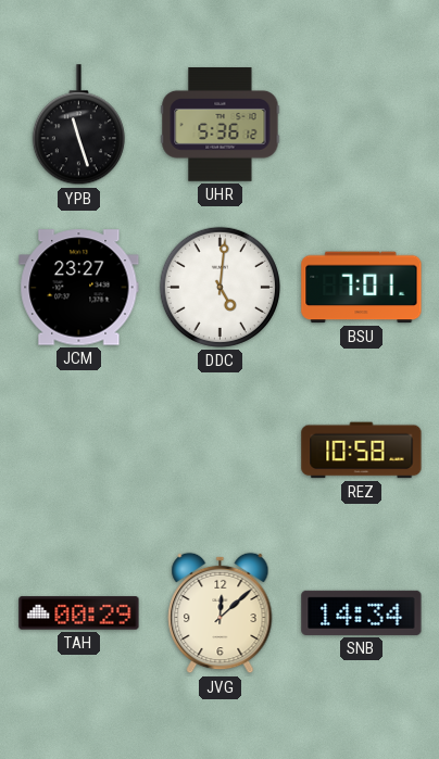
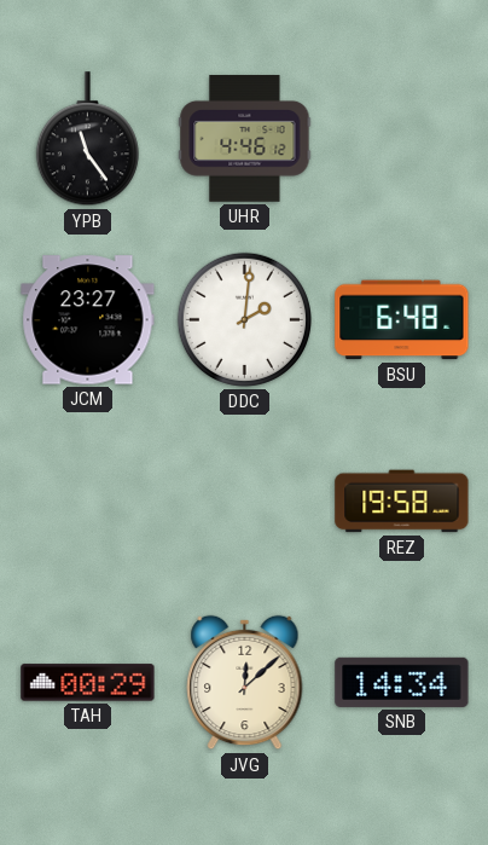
YPB: 11:27 -> 11:24
UHR: 5:36 -> 4:46
DDC: 5:01 -> 2:01
BSU: 7:01 -> 6:48
REZ: 10:58 -> 19:58
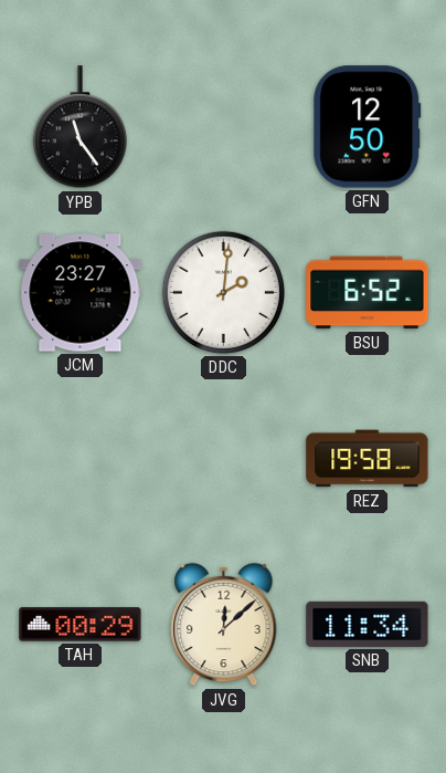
UHR: 4:46 -> none
GFN: none -> 12:50
BSU: 6:48 -> 6:52
SNB: 14:34 -> 11:34
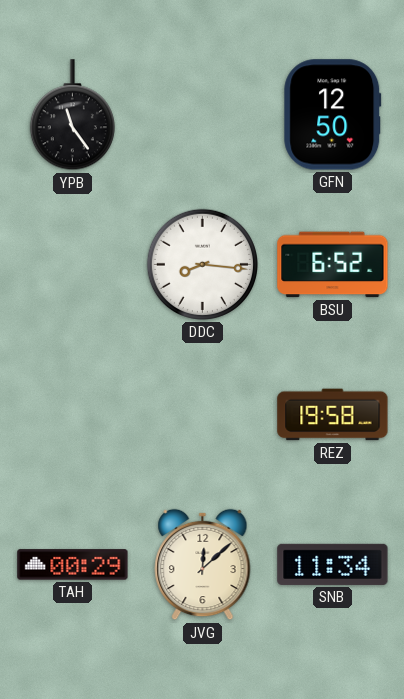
JCM: 23:27 -> none
DDC: 2:01 -> 8:16
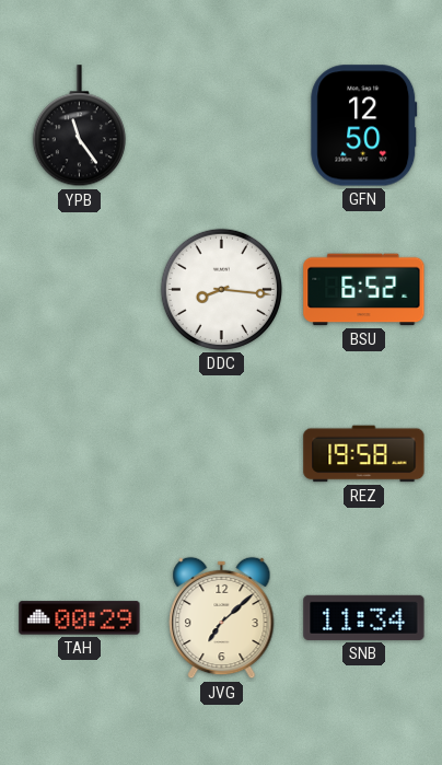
JVG: 12:08 -> 7:08
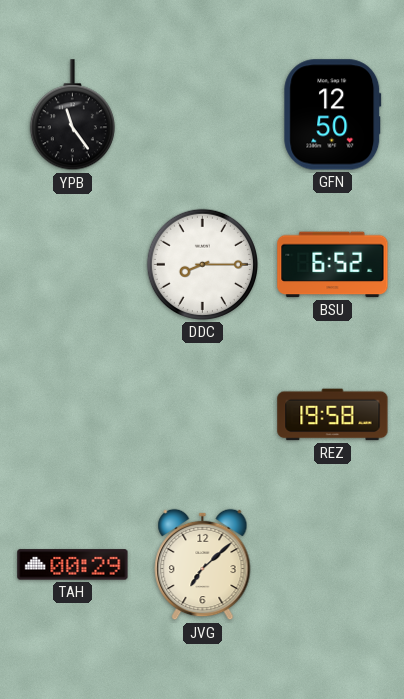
DDC: 8:16 -> 8:15
SNB: 11:34 -> none
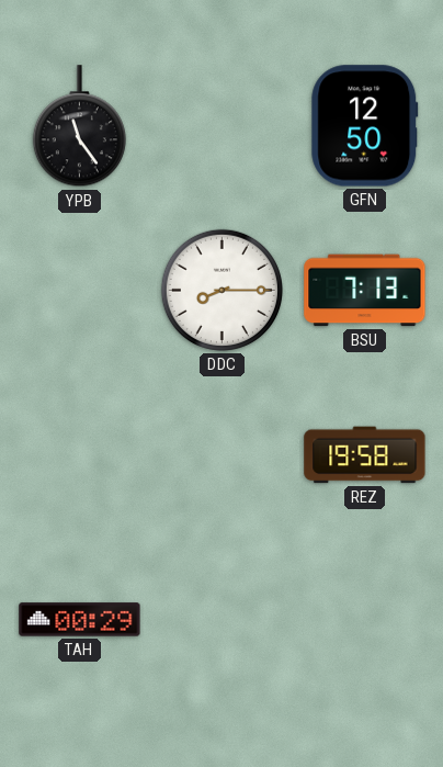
BSU: 6:52 -> 7:13
JVG: 7:08 -> none
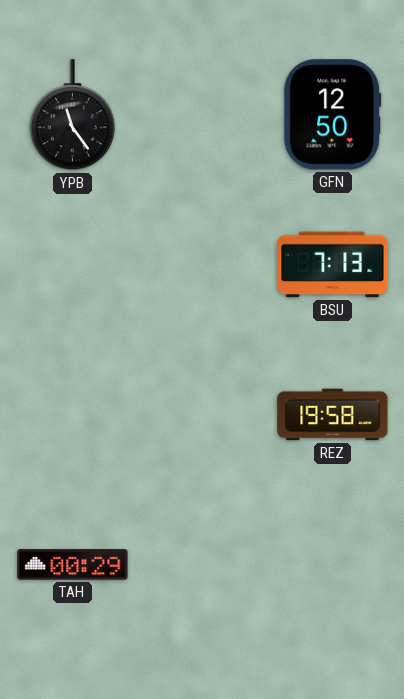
DDC: 8:15 -> none
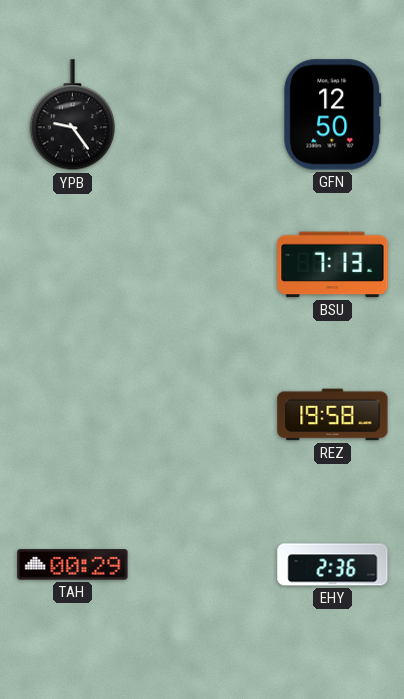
YPB: 11:24 -> 9:24
EHY: none -> 2:36
